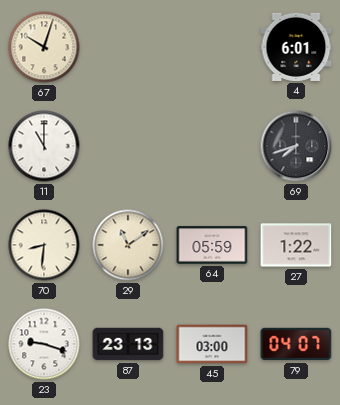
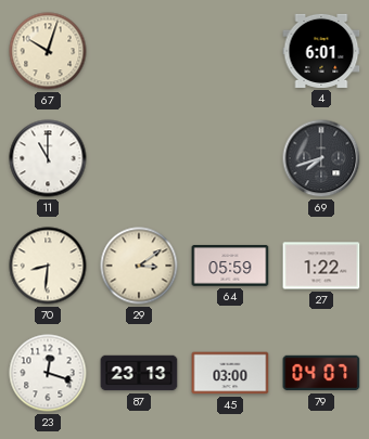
29: 11:09 -> 3:09
23: 9:18 -> 12:18
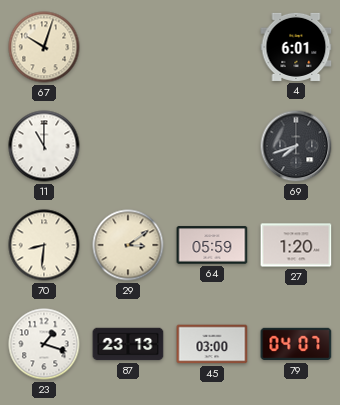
27: 1:22 -> 1:20
23: 12:18 -> 1:18
